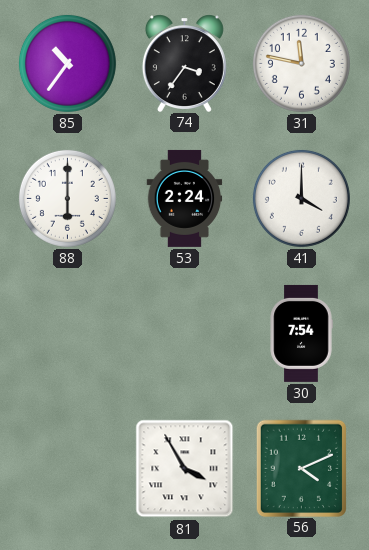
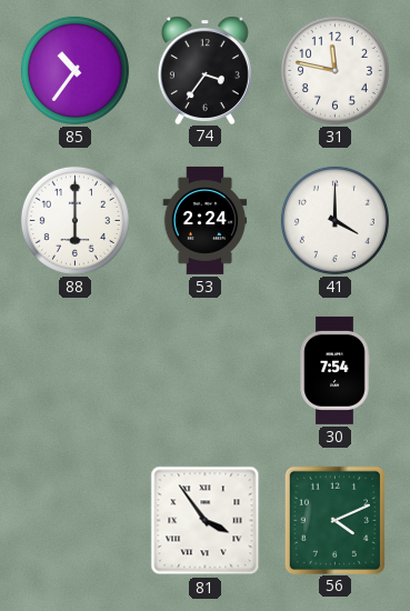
81: 3:55 -> 3:54
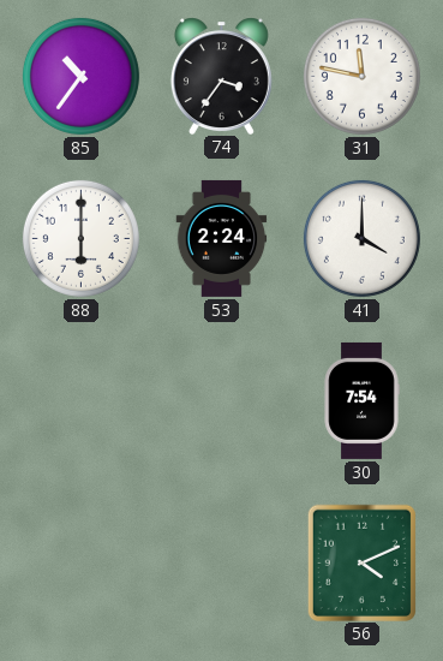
81: 3:54 -> none
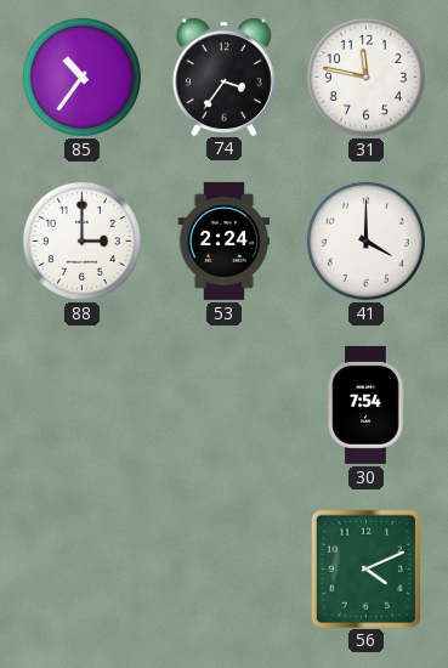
88: 6:00 -> 3:00
